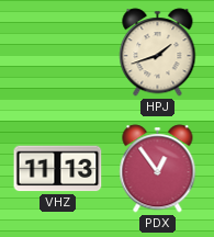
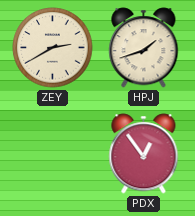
ZEY: none -> 2:40
VHZ: 11:13 -> none
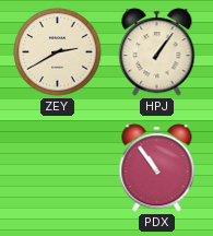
HPJ: 1:42 -> 1:06
PDX: 12:54 -> 10:54
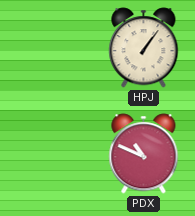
ZEY: 2:40 -> none
PDX: 10:54 -> 10:49
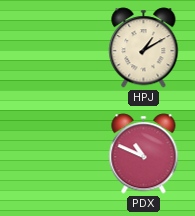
HPJ: 1:06 -> 1:10
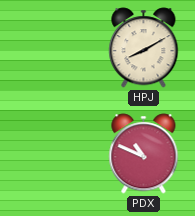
HPJ: 1:10 -> 8:10
